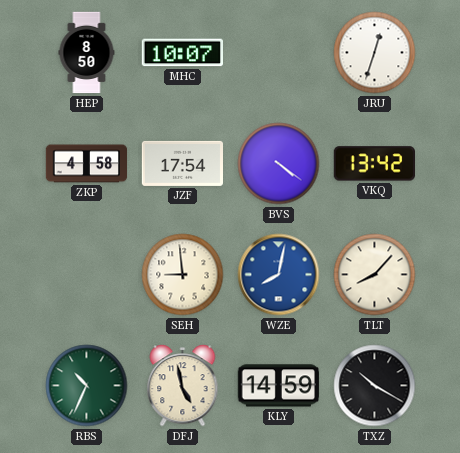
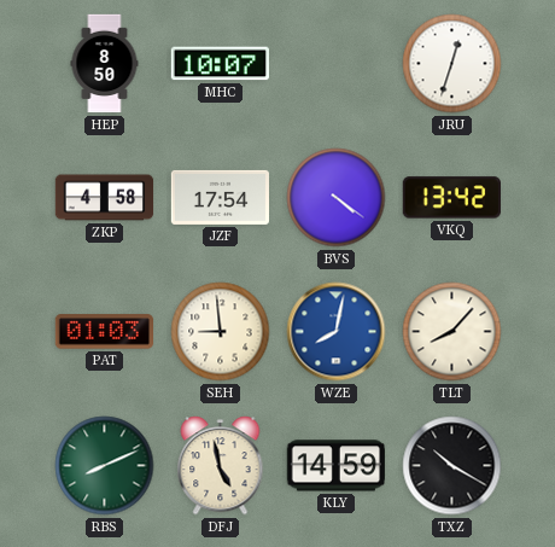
PAT: none -> 01:03
RBS: 10:34 -> 8:11
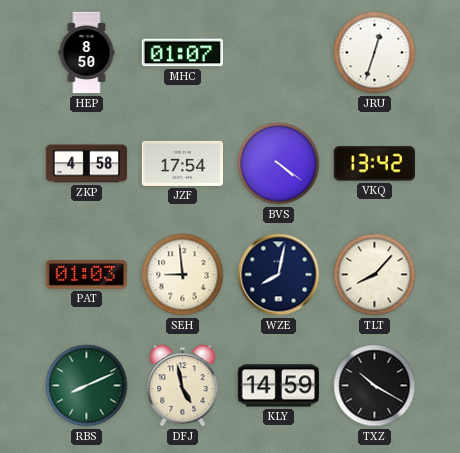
MHC: 10:07 -> 01:07
WZE dial: blue -> navy
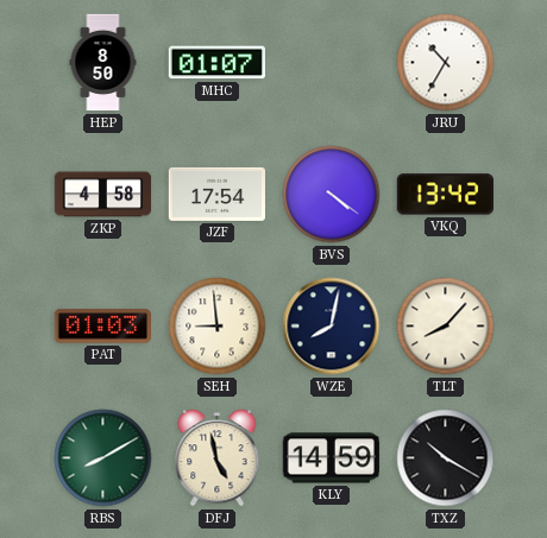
JRU: 12:33 -> 10:35
RBS: 8:11 -> 8:10
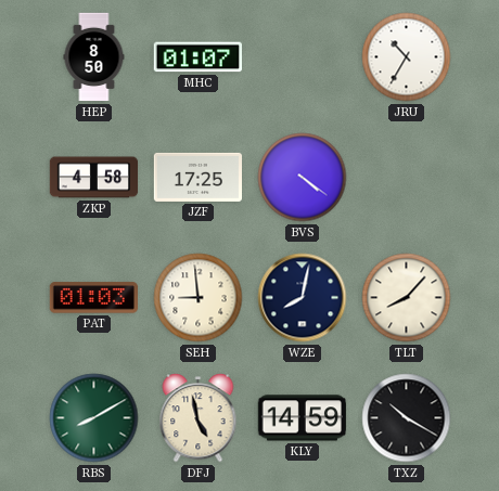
JZF: 17:54 -> 17:25
VKQ: 13:42 -> none
